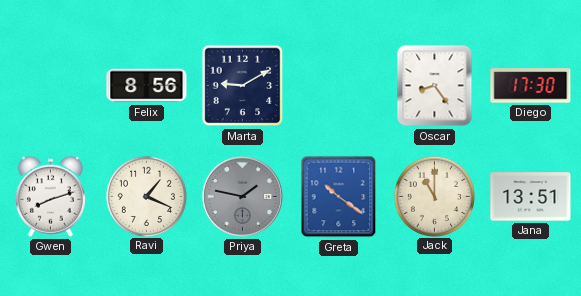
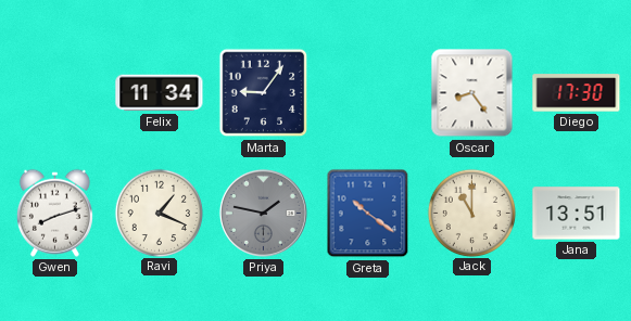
Felix: 8:56 -> 11:34
Marta: 9:10 -> 9:06
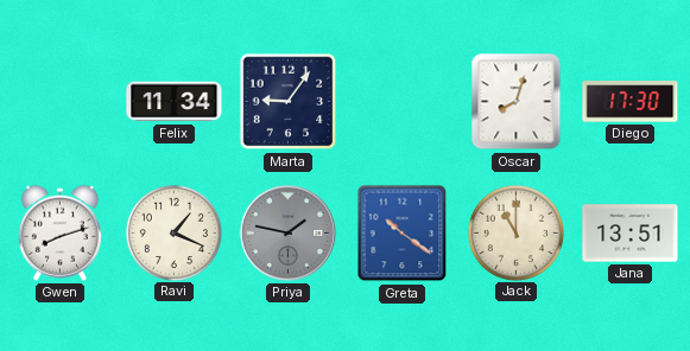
Oscar: 8:24 -> 8:03
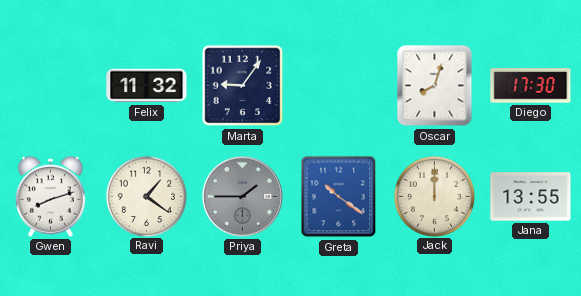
Felix: 11:34 -> 11:32
Ravi: 1:19 -> 1:21
Priya: 1:47 -> 1:45
Jack: 11:00 -> 12:00
Jana: 13:51 -> 13:55
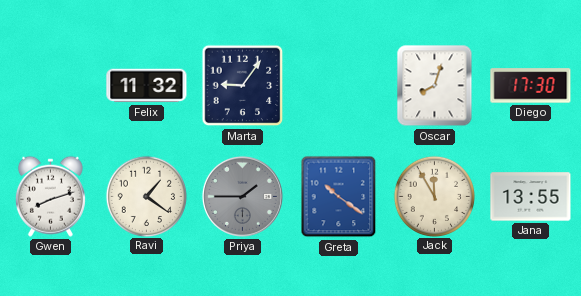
Jack: 12:00 -> 11:55
